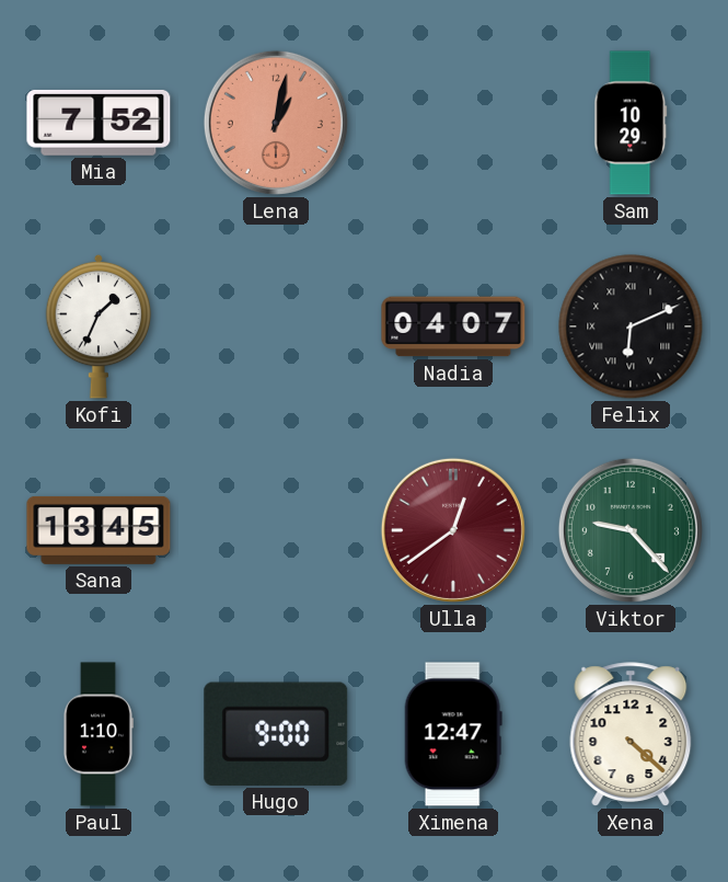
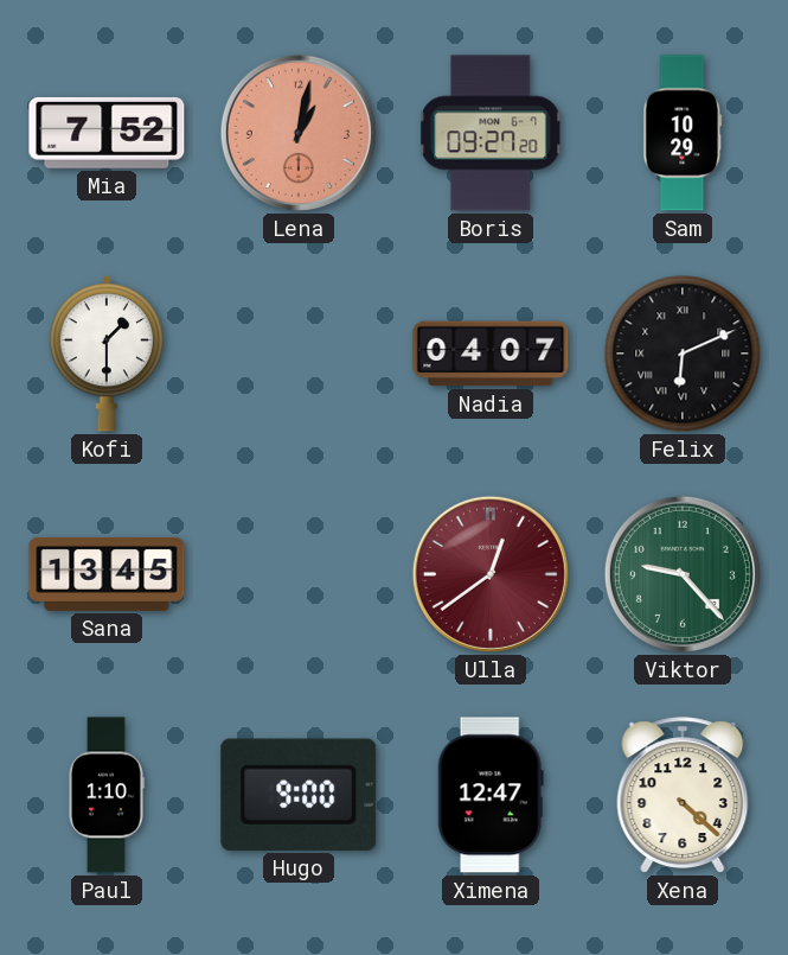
Boris: none -> 09:27
Kofi: 1:34 -> 1:30
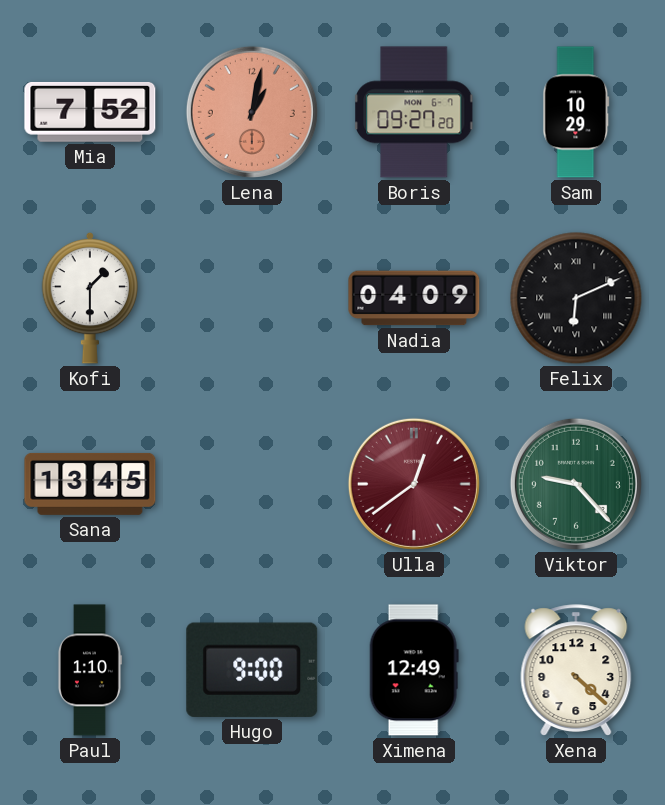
Nadia: 04:07 -> 04:09
Ximena: 12:47 -> 12:49
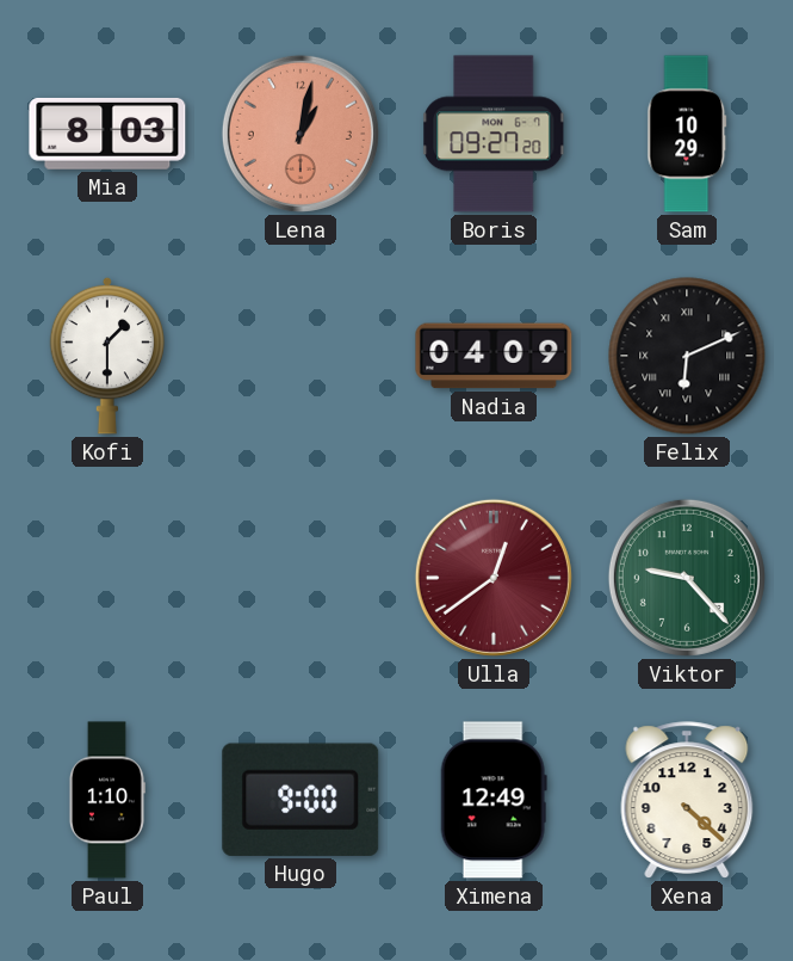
Mia: 7:52 -> 8:03
Sana: 13:45 -> none
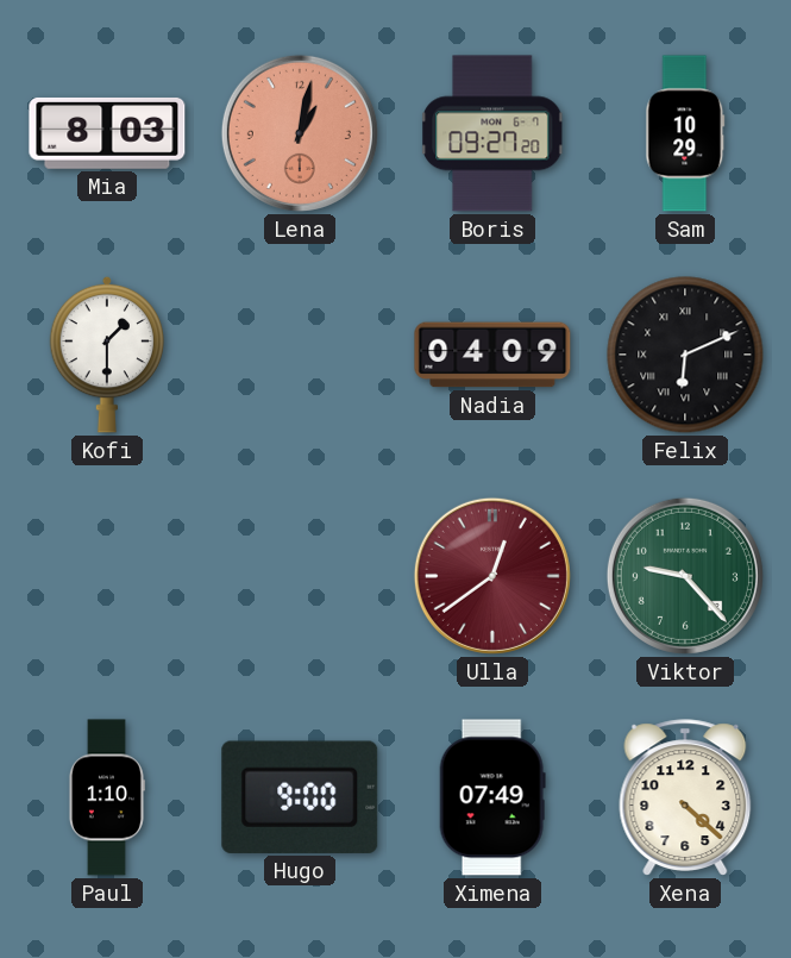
Ximena: 12:49 -> 07:49
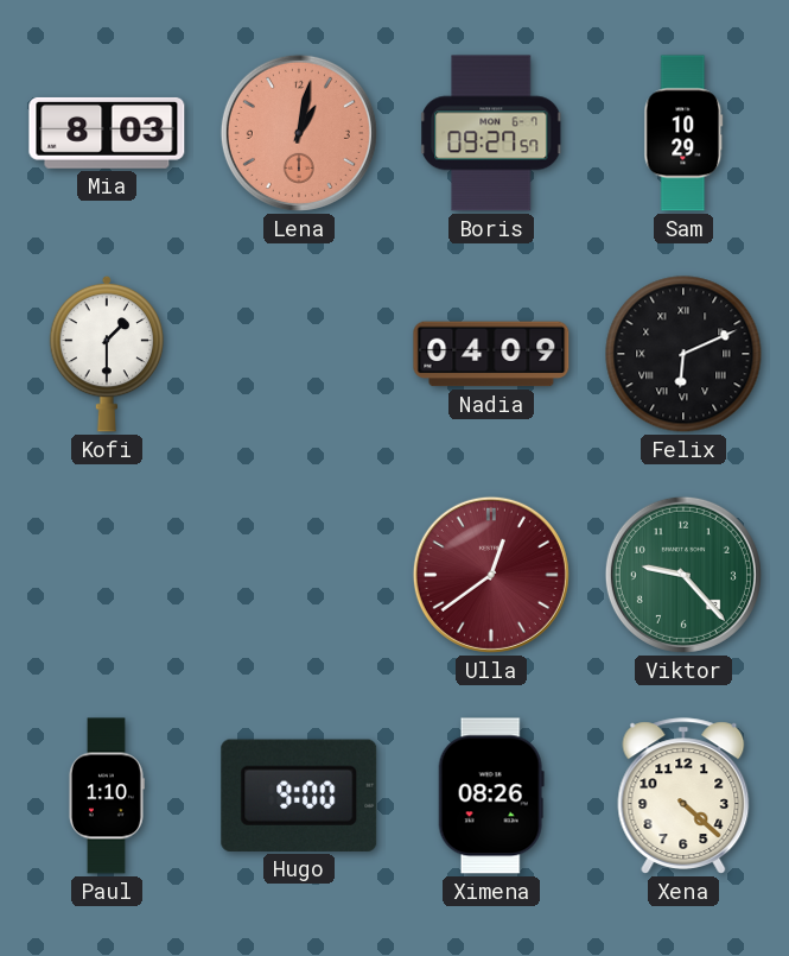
Boris: 09:27:20 -> 09:27:57
Ximena: 07:49 -> 08:26
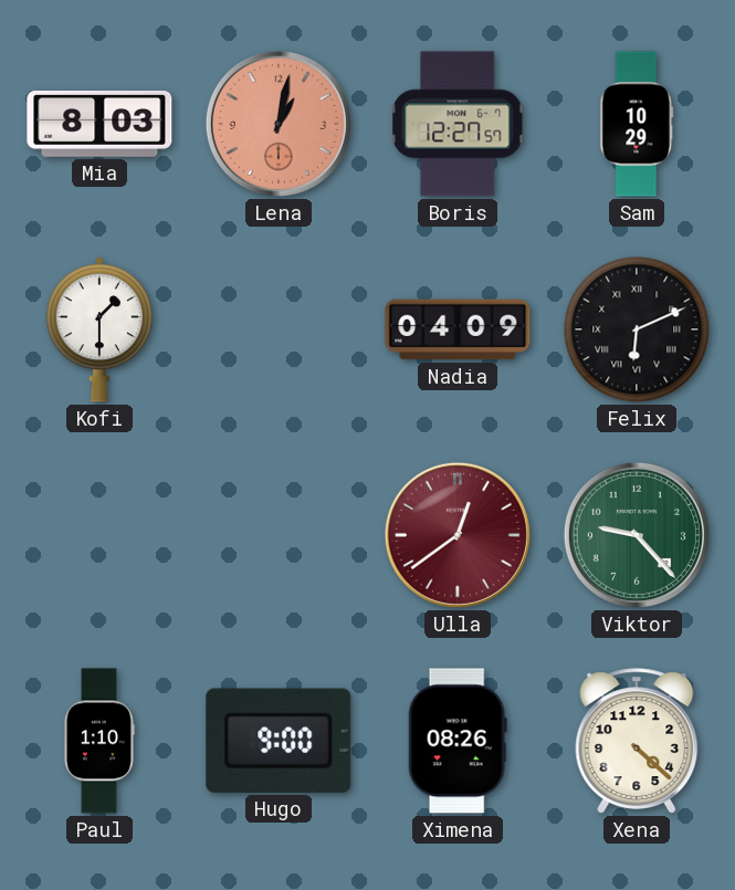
Boris: 09:27 -> 12:27
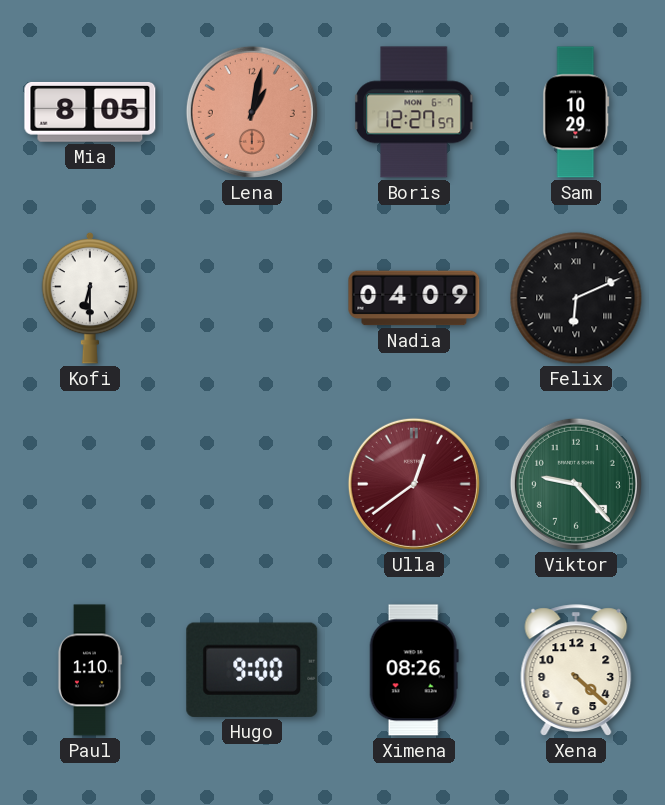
Mia: 8:03 -> 8:05
Kofi: 1:30 -> 6:30
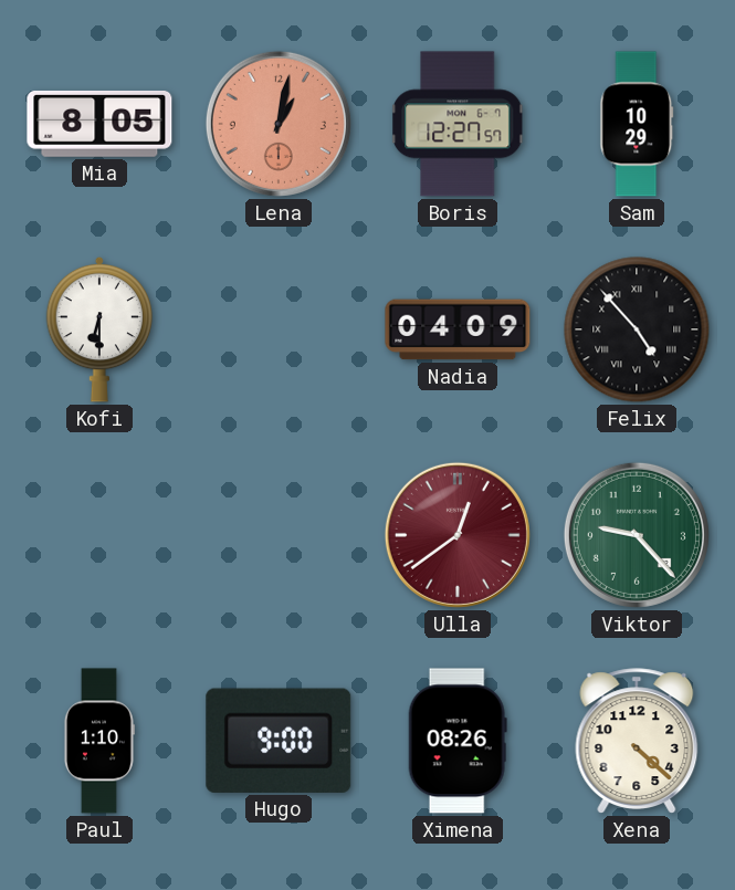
Felix: 6:11 -> 4:53
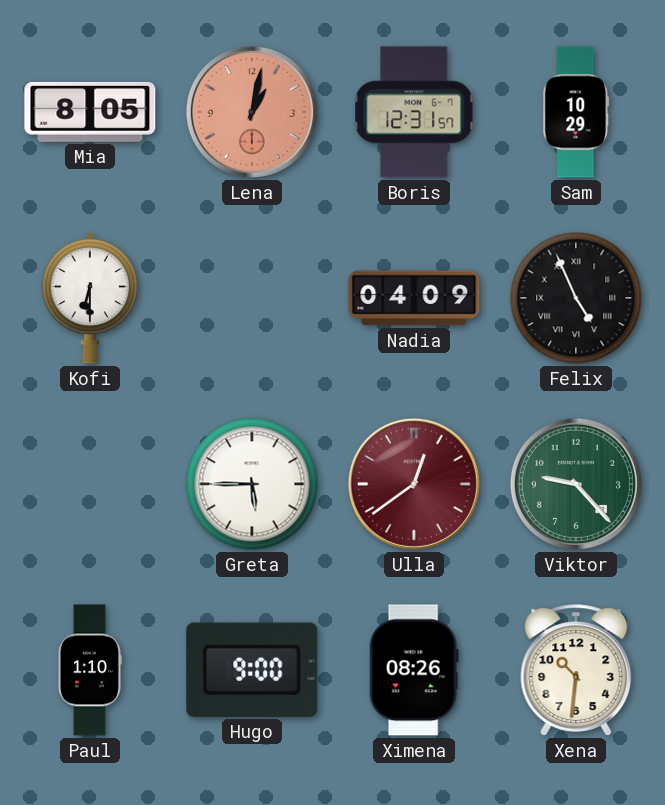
Boris: 12:27 -> 12:31
Felix: 4:53 -> 4:56
Greta: none -> 5:45
Xena: 4:22 -> 10:31
